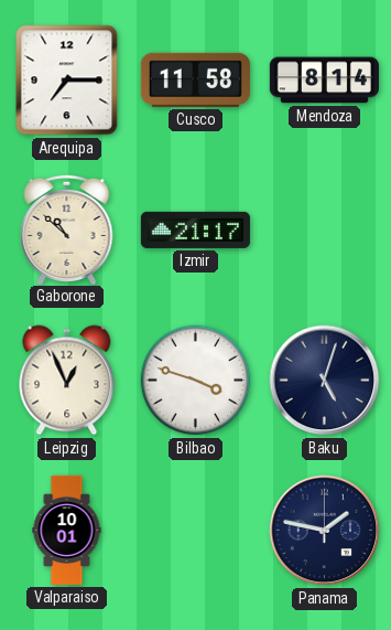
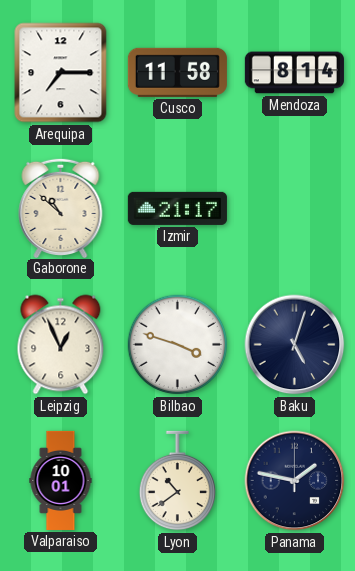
Lyon: none -> 10:39
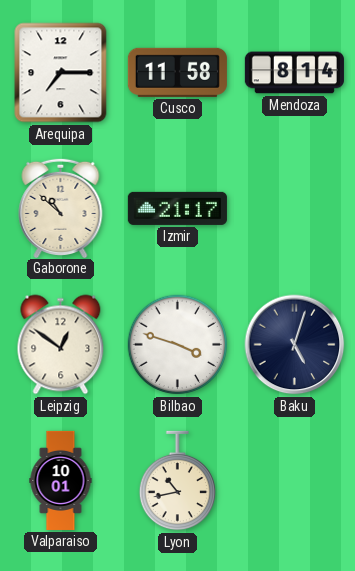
Leipzig: 12:56 -> 12:51
Lyon: 10:39 -> 10:43
Panama: 1:47 -> none
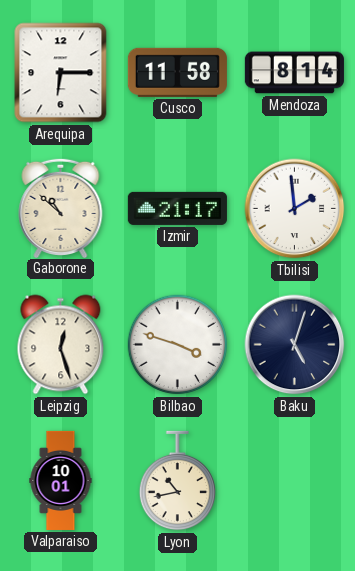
Arequipa: 7:15 -> 6:15
Tbilisi: none -> 1:59
Leipzig: 12:51 -> 12:27
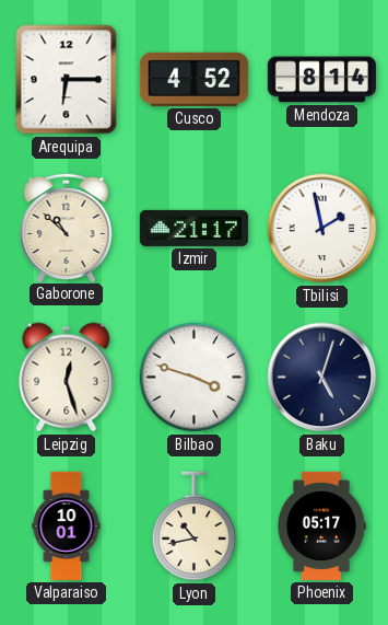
Cusco: 11:58 -> 4:52
Tbilisi: 1:59 -> 1:58
Phoenix: none -> 05:17
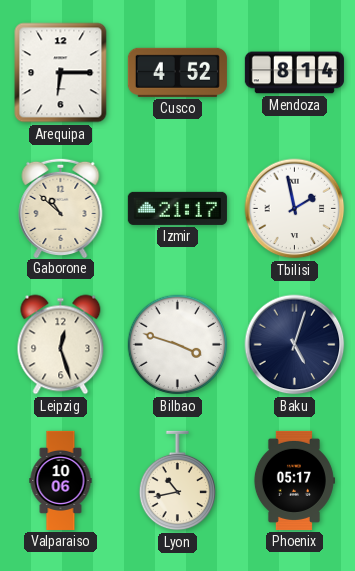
Valparaiso: 10:01 -> 10:06
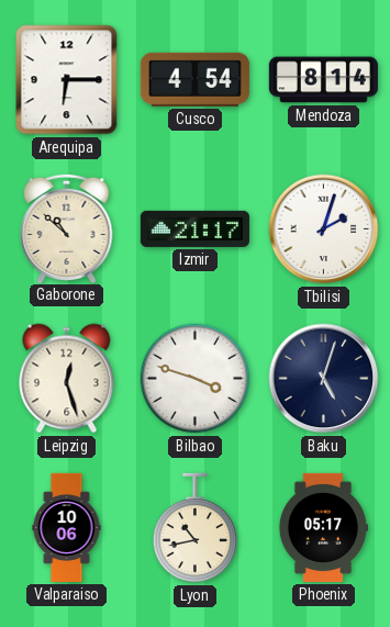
Cusco: 4:52 -> 4:54
Tbilisi: 1:58 -> 2:03
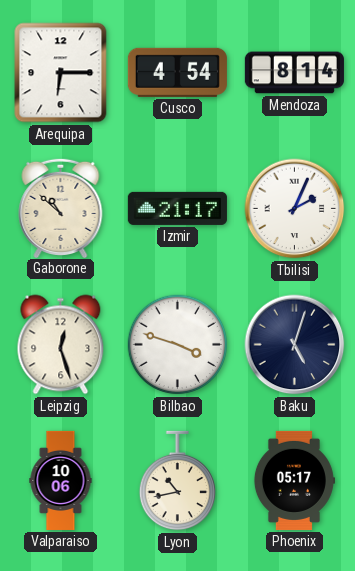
Tbilisi: 2:03 -> 2:04
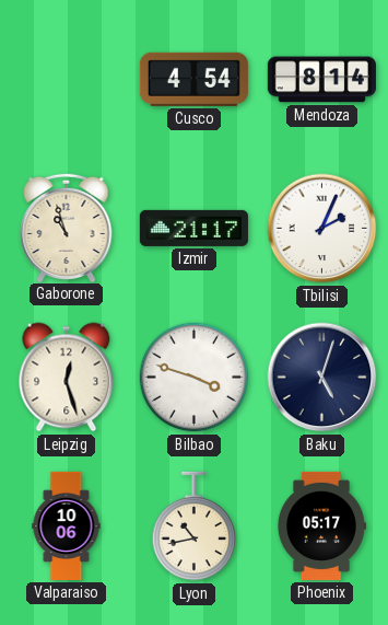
Arequipa: 6:15 -> none
Gaborone: 10:52 -> 10:57
